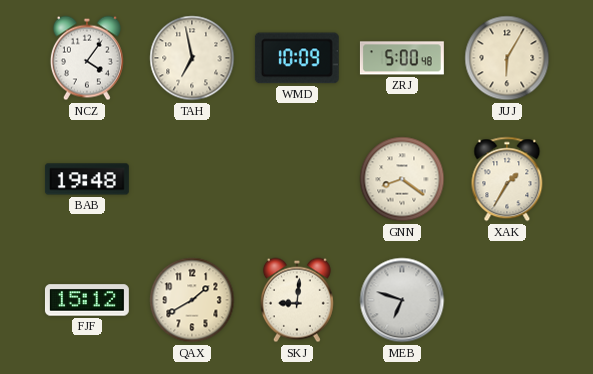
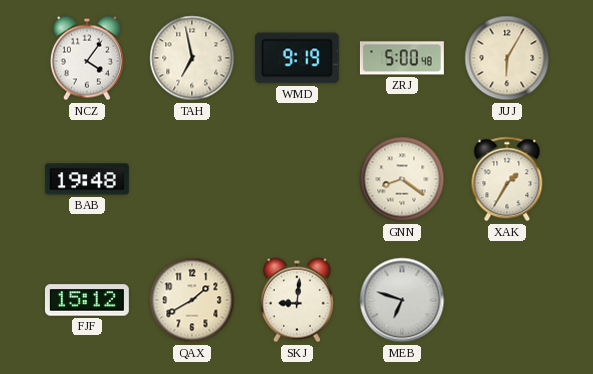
WMD: 10:09 -> 9:19
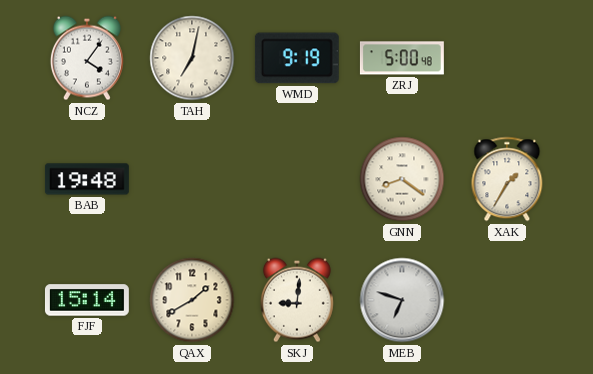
TAH: 6:58 -> 7:02
JUJ: 6:05 -> none
FJF: 15:12 -> 15:14
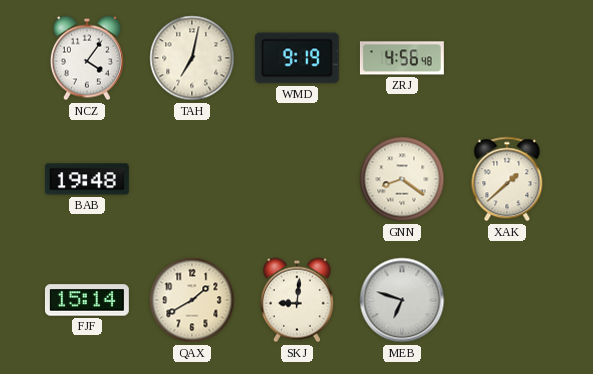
ZRJ: 5:00 -> 4:56
XAK: 1:35 -> 1:38
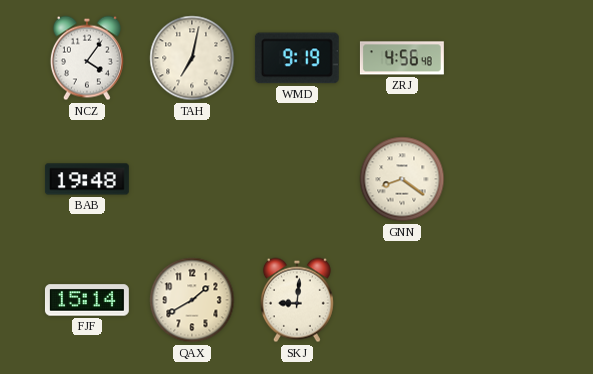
XAK: 1:38 -> none
MEB: 6:48 -> none
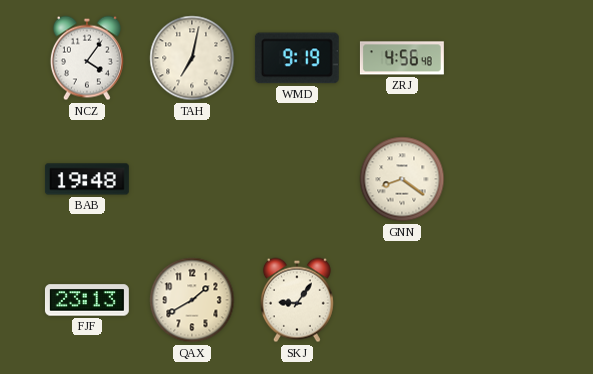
FJF: 15:14 -> 23:13
SKJ: 9:01 -> 9:06
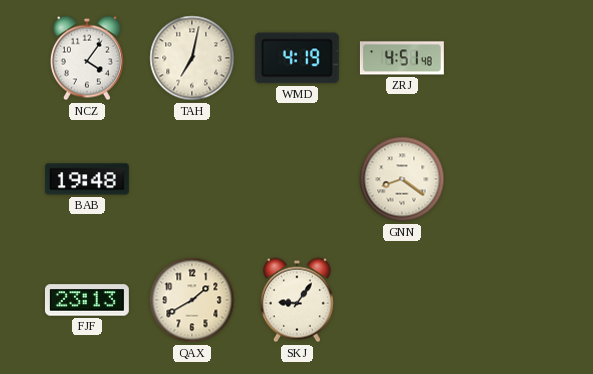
WMD: 9:19 -> 4:19
ZRJ: 4:56 -> 4:51
